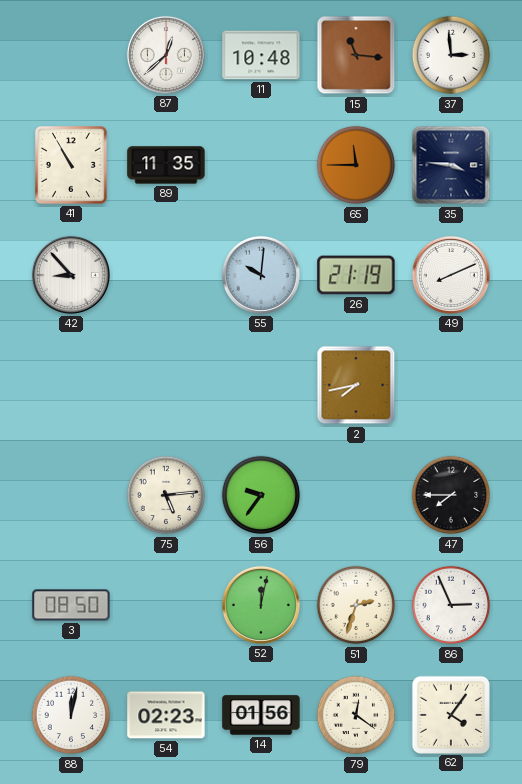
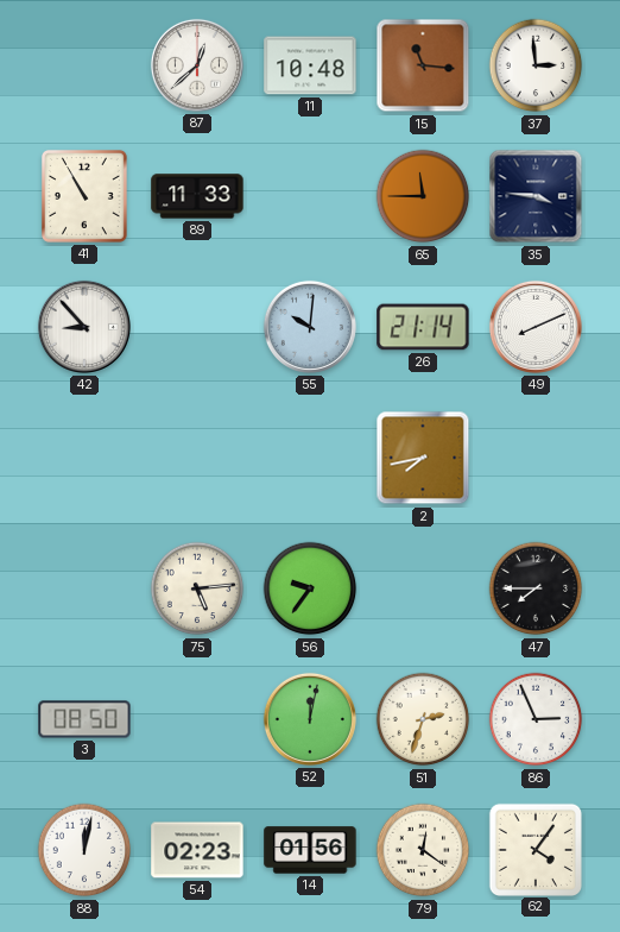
89: 11:35 -> 11:33
26: 21:19 -> 21:14
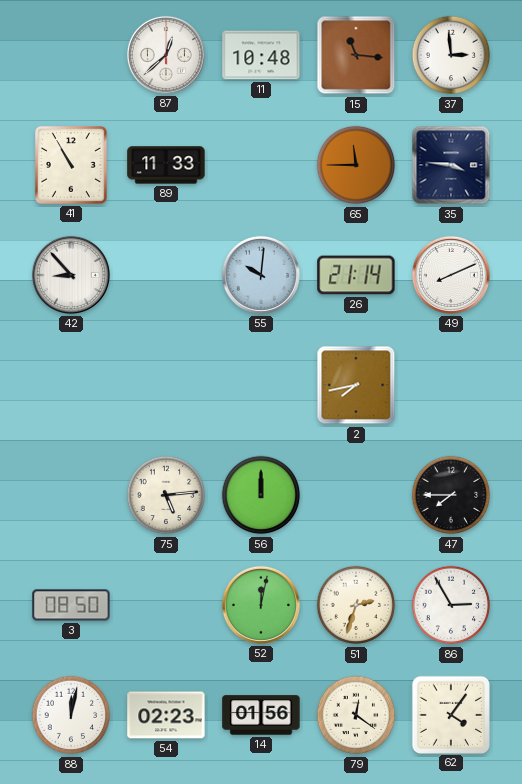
56: 9:36 -> 12:00
86: 2:56 -> 2:55
